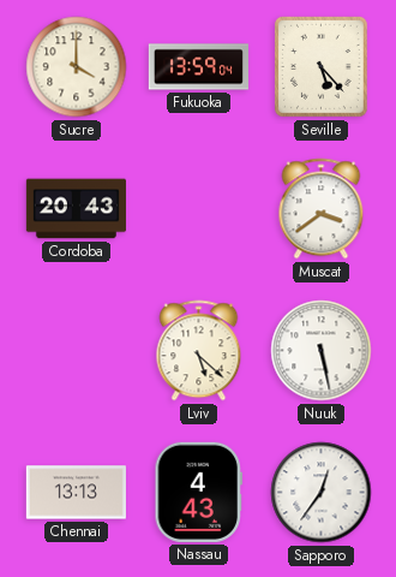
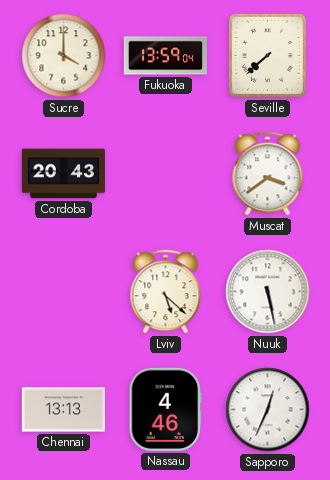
Seville: 5:23 -> 7:38
Nassau: 4:43 -> 4:46
Sapporo: 12:36 -> 12:34
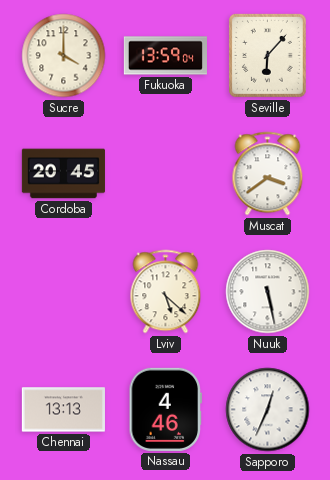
Seville: 7:38 -> 6:07
Cordoba: 20:43 -> 20:45
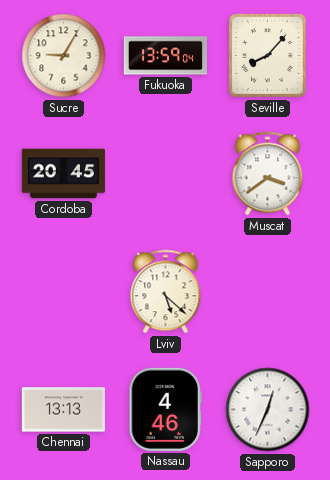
Sucre: 4:00 -> 9:05
Seville: 6:07 -> 8:07
Nuuk: 5:28 -> none
